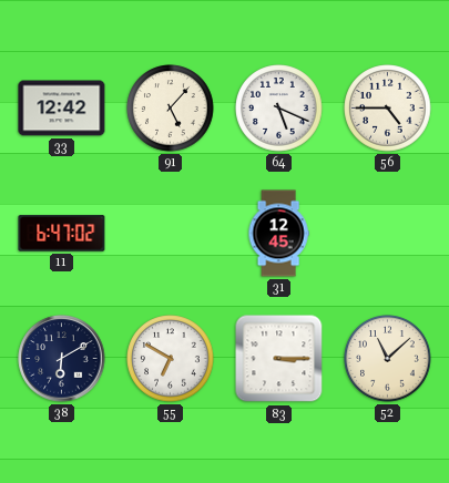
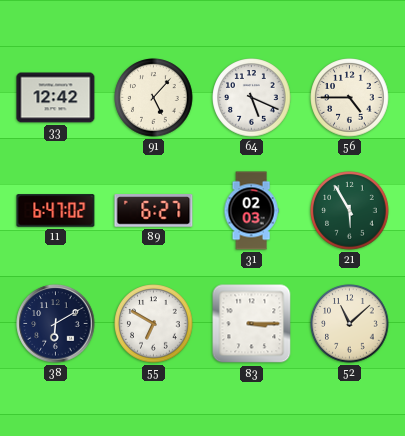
89: none -> 6:27
31: 12:45 -> 02:03
21: none -> 5:55
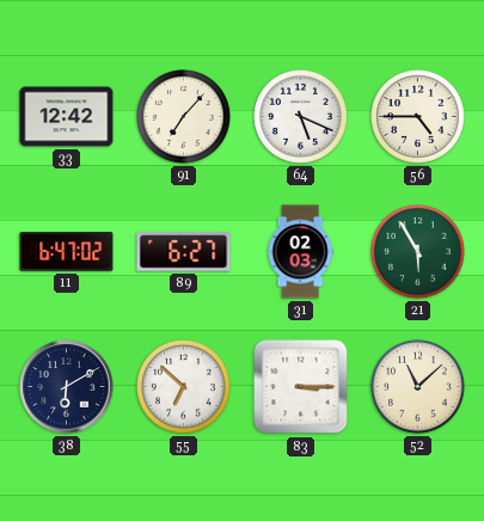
91: 5:07 -> 7:07
55: 6:50 -> 6:52
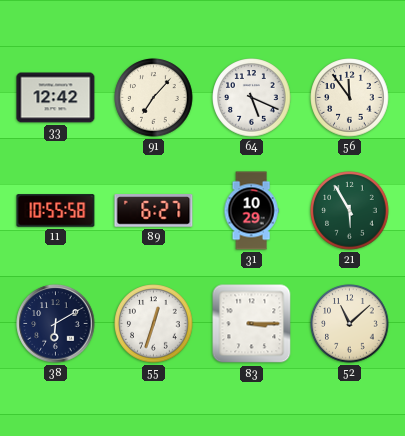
56: 4:45 -> 11:54
11: 6:47 -> 10:55
31: 02:03 -> 10:29
55: 6:52 -> 12:33
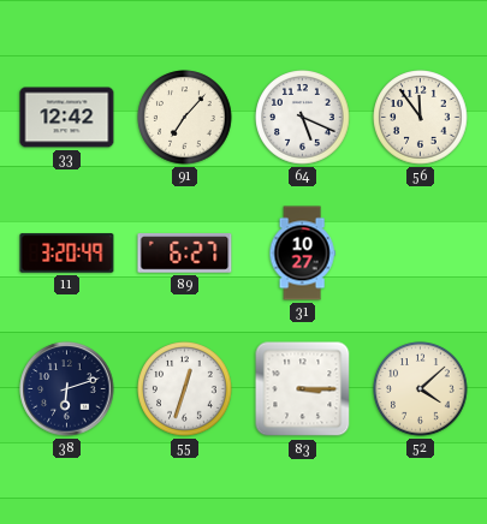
11: 10:55 -> 3:20
31: 10:29 -> 10:27
21: 5:55 -> none
38: 6:10 -> 6:12
52: 11:08 -> 4:08
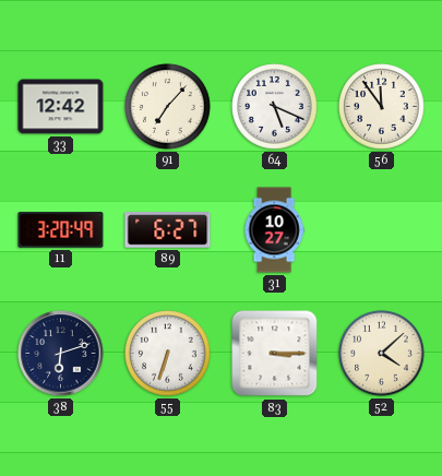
55: 12:33 -> 6:33
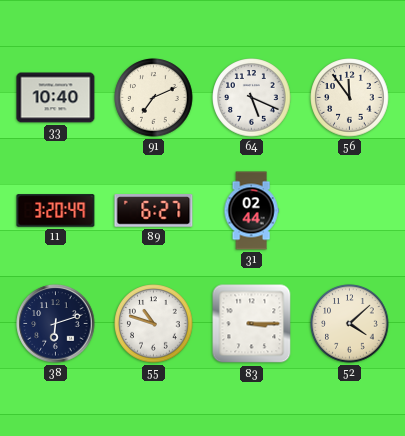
33: 12:42 -> 10:40
91: 7:07 -> 7:11
31: 10:27 -> 02:44
55: 6:33 -> 10:48
